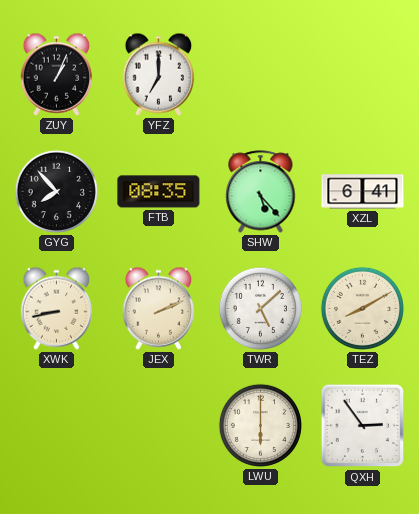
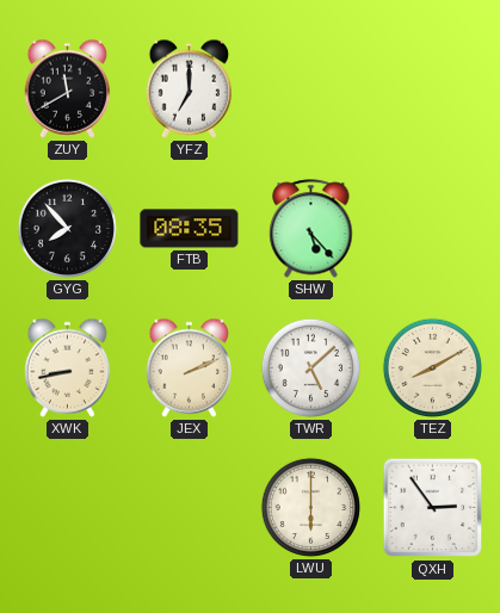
ZUY: 1:04 -> 11:40
XZL: 6:41 -> none
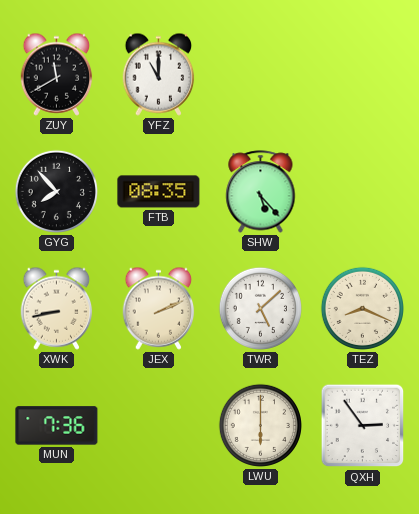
YFZ: 7:00 -> 11:00
TEZ: 8:10 -> 8:19
MUN: none -> 7:36
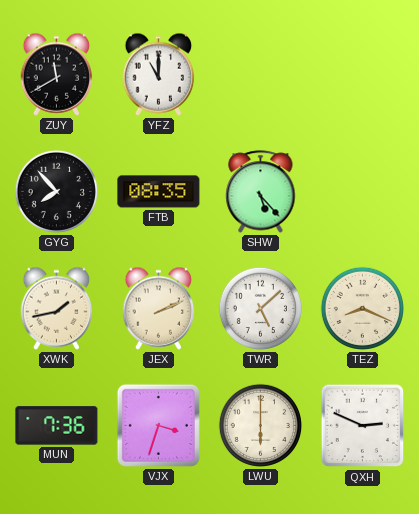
XWK: 8:43 -> 1:43
VJX: none -> 3:33
QXH: 2:54 -> 2:49
